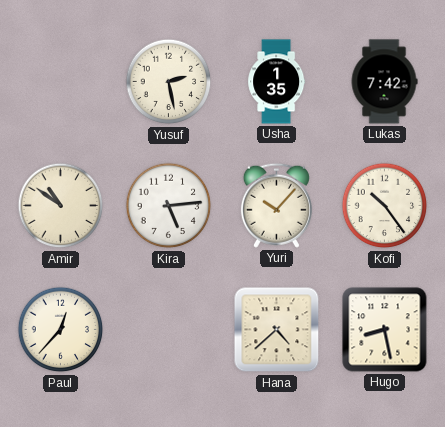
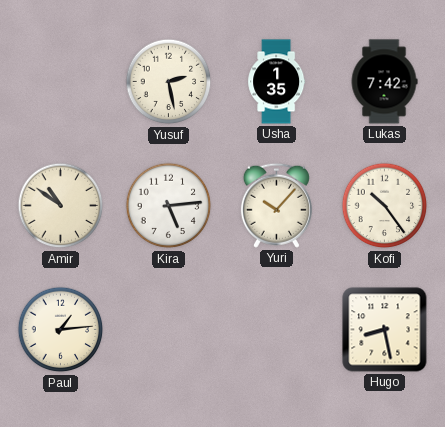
Paul: 12:37 -> 1:14
Hana: 4:38 -> none
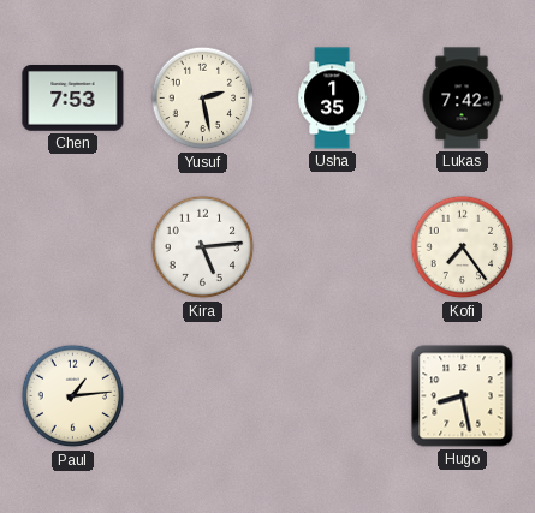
Chen: none -> 7:53
Amir: 10:51 -> none
Yuri: 10:07 -> none
Kofi: 10:24 -> 7:24
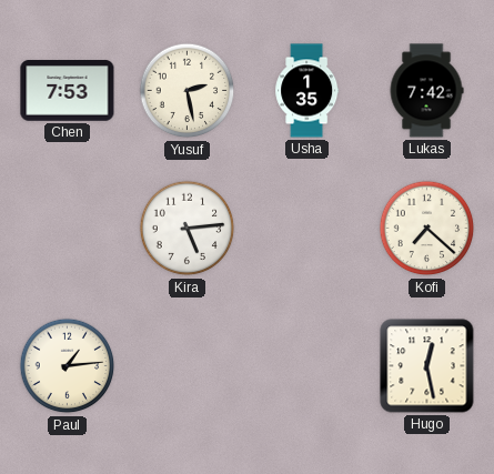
Kofi: 7:24 -> 7:22
Hugo: 8:28 -> 12:28
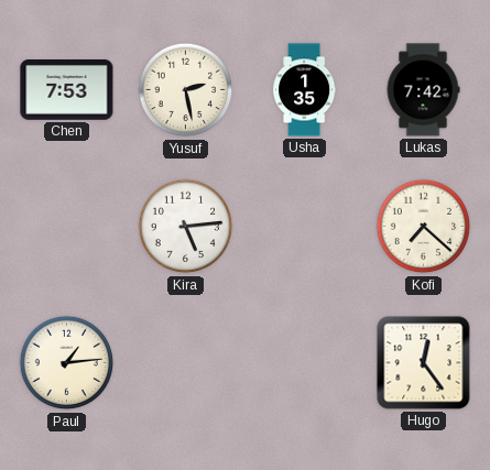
Hugo: 12:28 -> 12:24
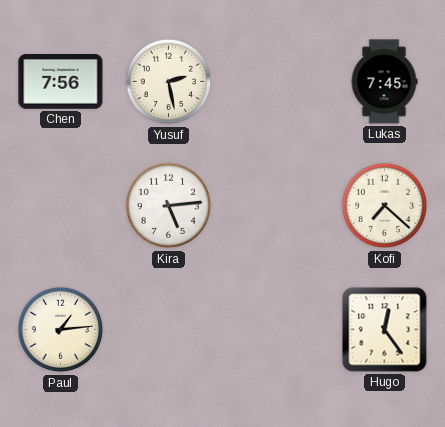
Chen: 7:53 -> 7:56
Usha: 1:35 -> none
Lukas: 7:42 -> 7:45
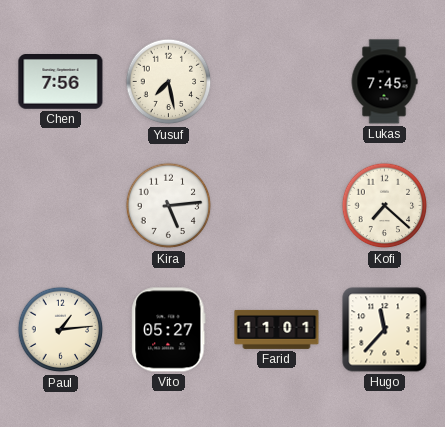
Yusuf: 2:28 -> 7:28
Vito: none -> 05:27
Farid: none -> 11:01
Hugo: 12:24 -> 11:37
